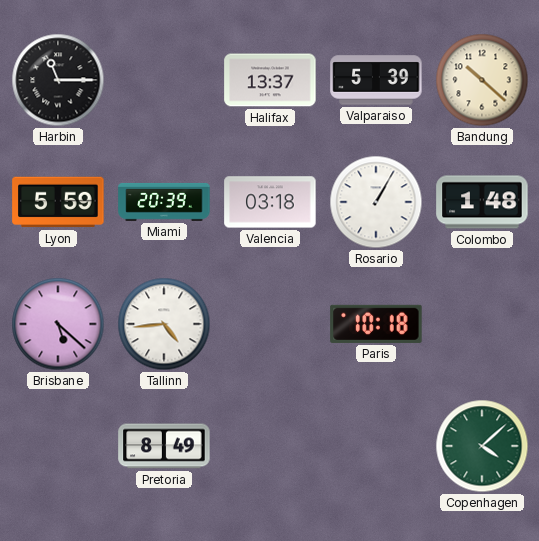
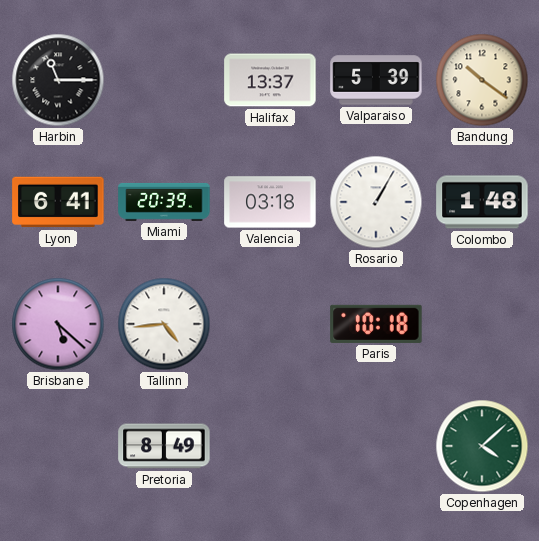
Bandung: 10:22 -> 10:21
Lyon: 5:59 -> 6:41
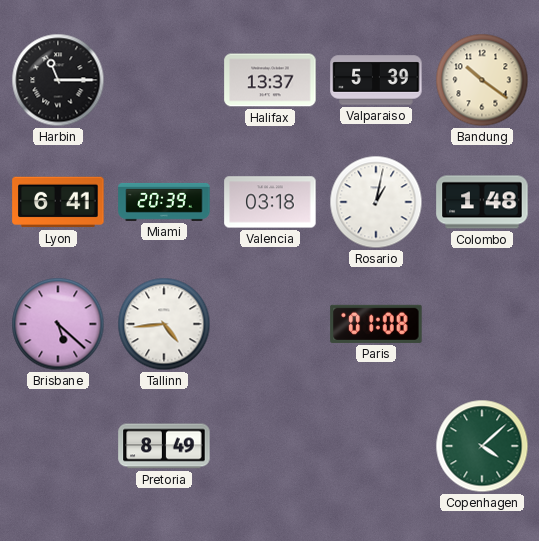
Rosario: 1:05 -> 1:02
Paris: 10:18 -> 01:08
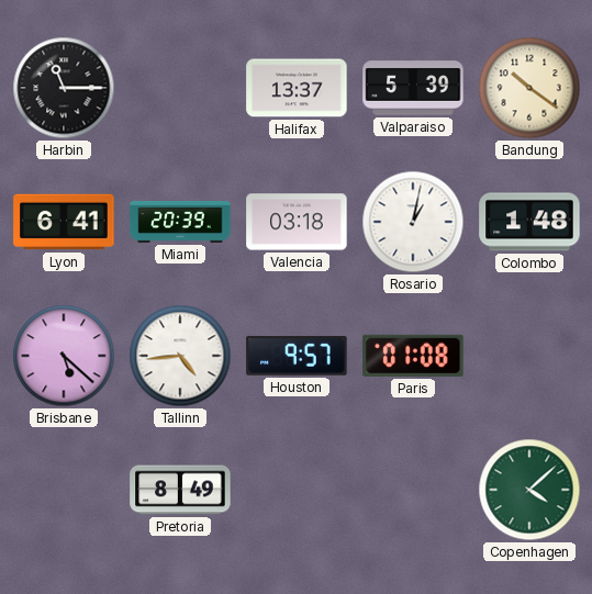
Houston: none -> 9:57
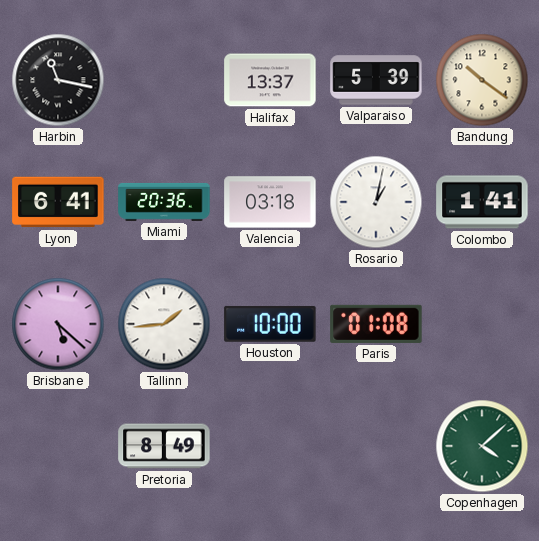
Harbin: 11:15 -> 11:17
Miami: 20:39 -> 20:36
Colombo: 1:48 -> 1:41
Tallinn: 4:44 -> 1:44
Houston: 9:57 -> 10:00
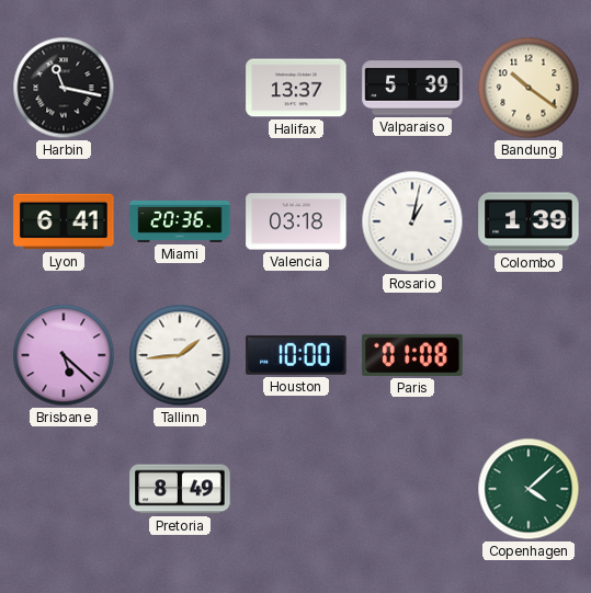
Colombo: 1:41 -> 1:39
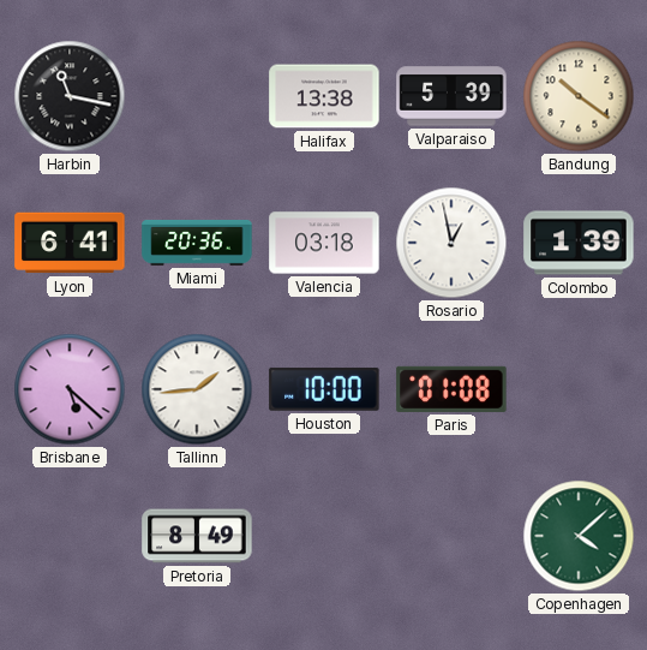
Halifax: 13:37 -> 13:38
Rosario: 1:02 -> 12:58
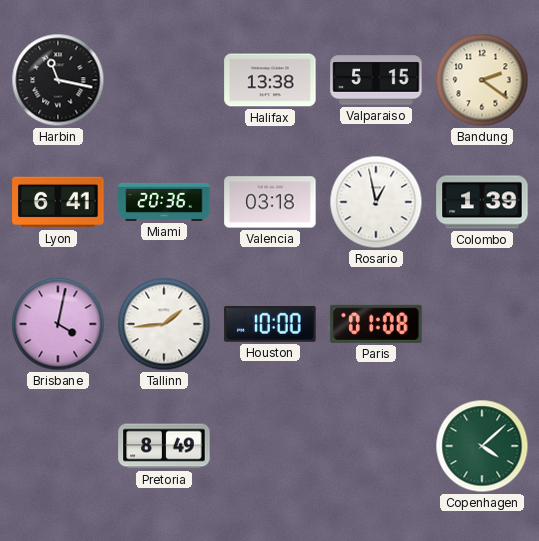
Valparaiso: 5:39 -> 5:15
Bandung: 10:21 -> 2:21
Brisbane: 5:22 -> 4:02
